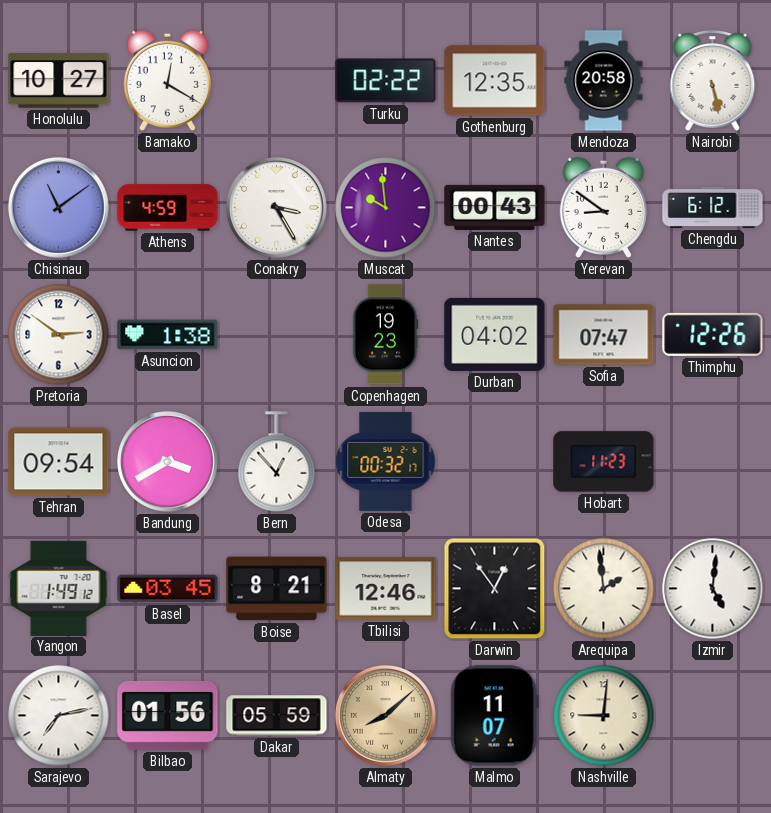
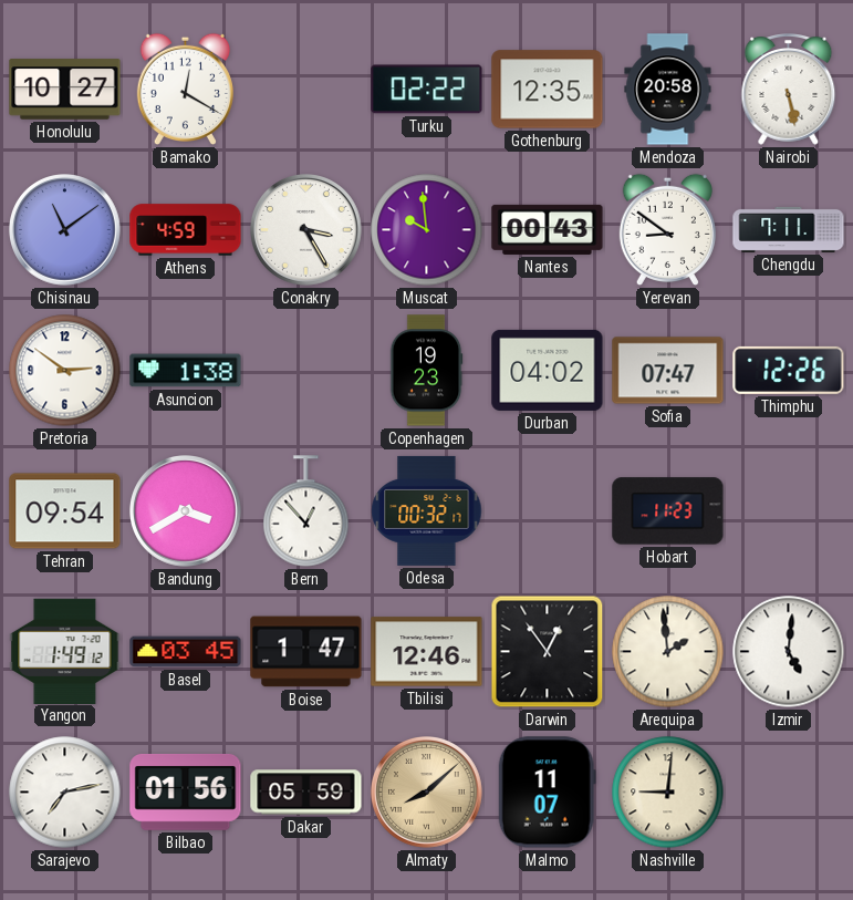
Chengdu: 6:12 -> 7:11
Boise: 8:21 -> 1:47
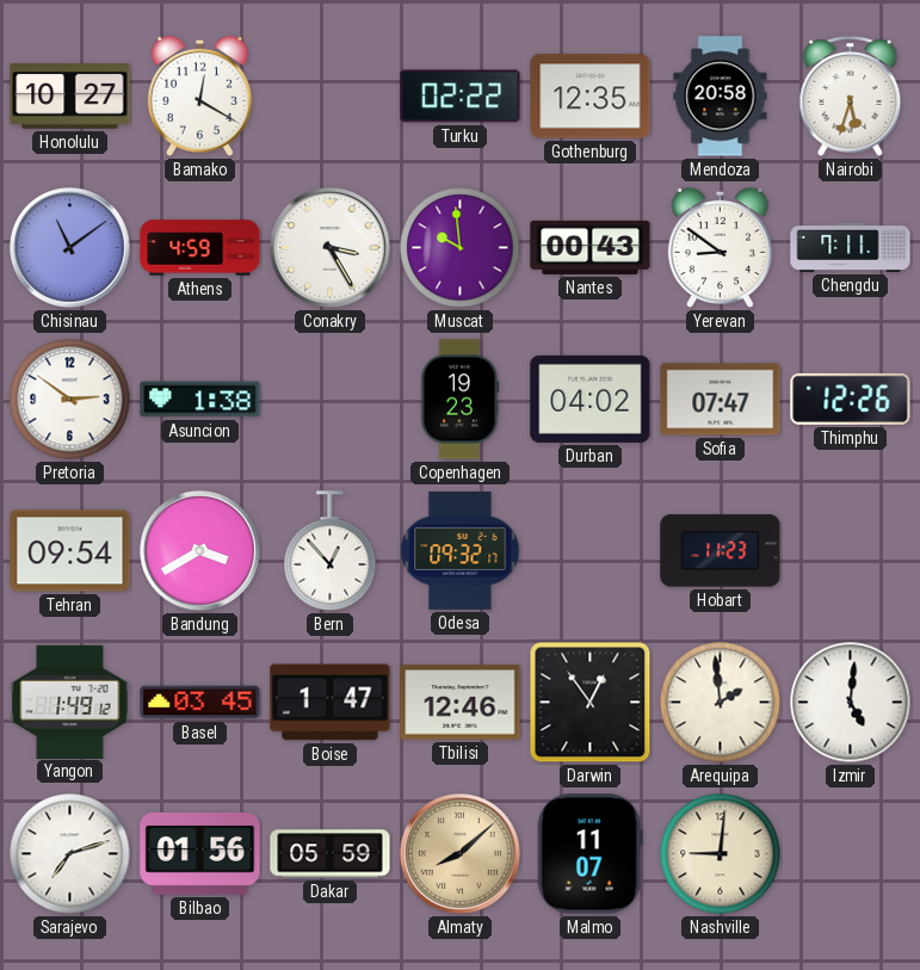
Nairobi: 5:28 -> 5:33
Odesa: 00:32 -> 09:32
Sarajevo: 7:13 -> 7:12
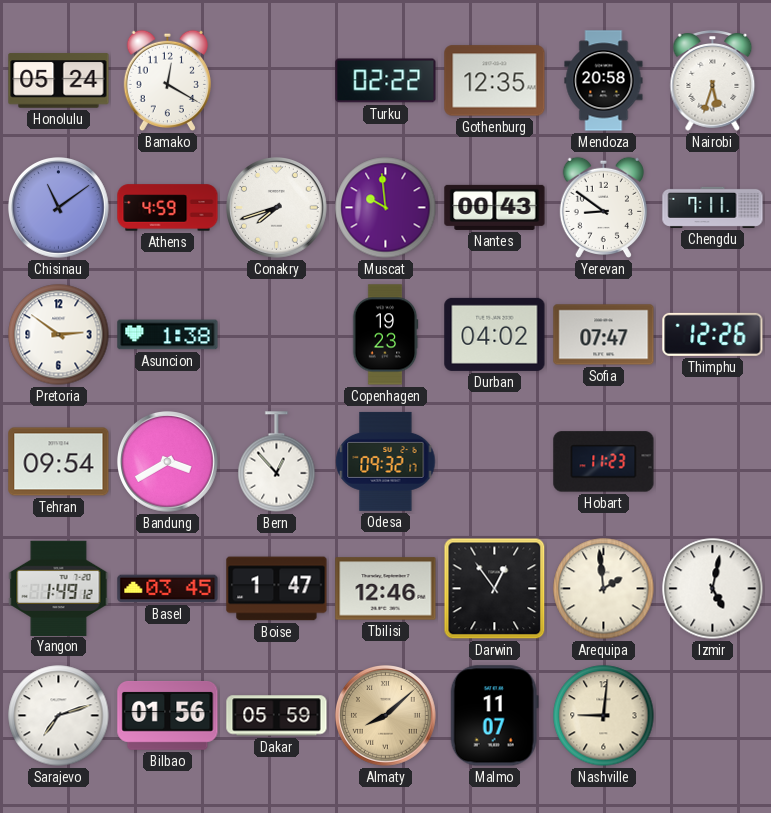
Honolulu: 10:27 -> 05:24
Conakry: 3:25 -> 7:42
Izmir: 5:01 -> 5:02
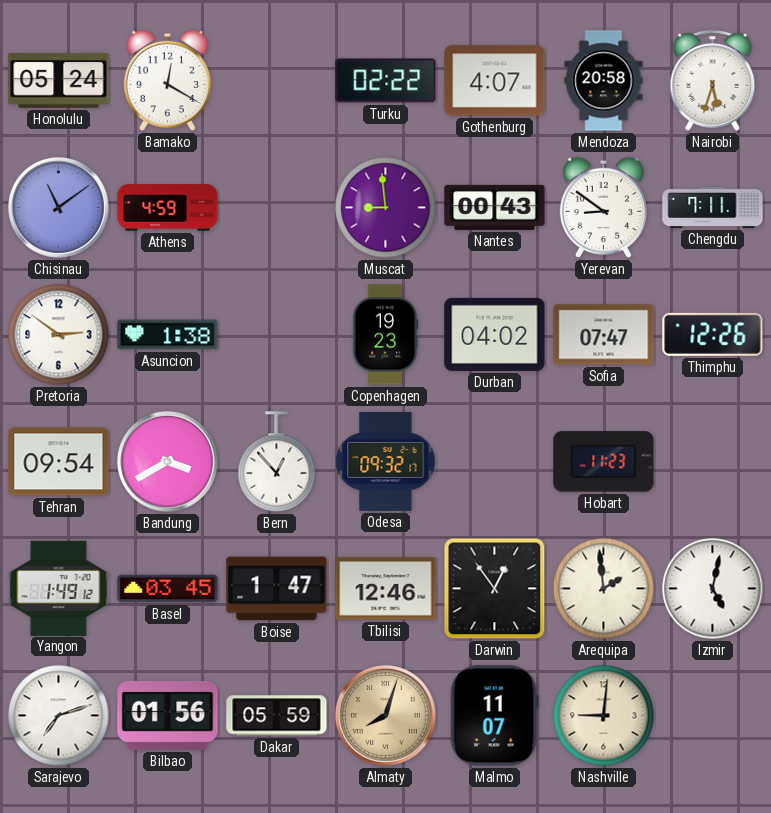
Gothenburg: 12:35 -> 4:07
Conakry: 7:42 -> none
Muscat: 9:59 -> 8:59
Almaty: 8:08 -> 8:03
